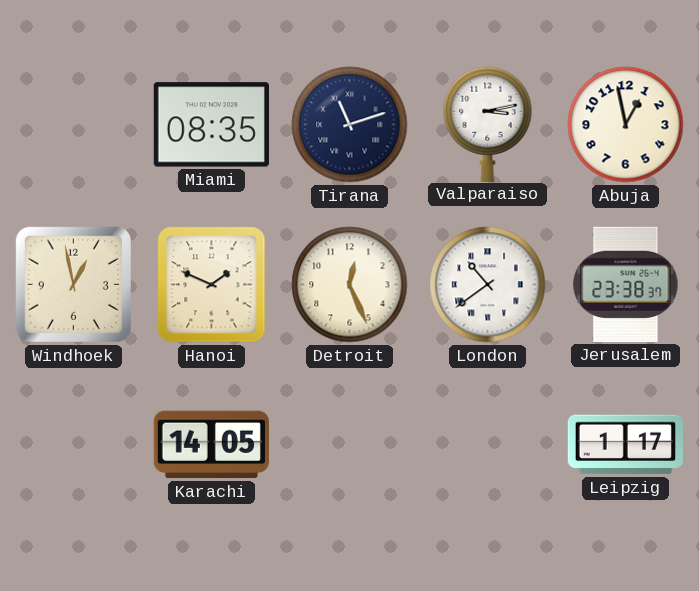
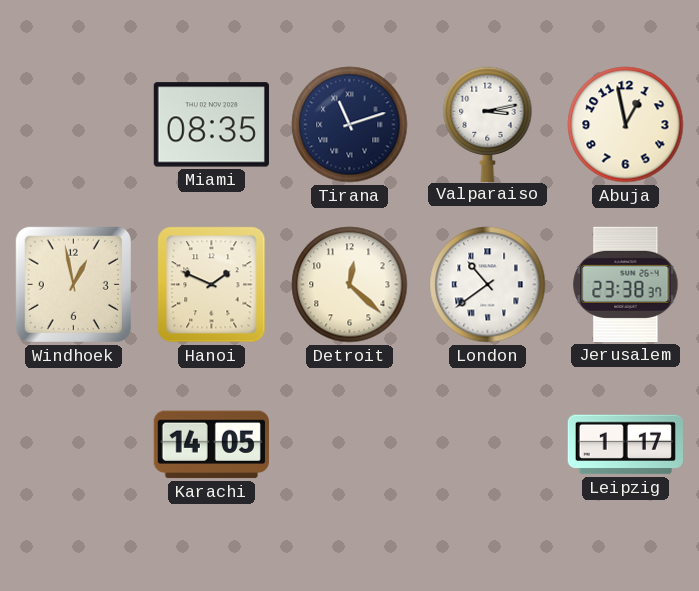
Detroit: 12:26 -> 12:22
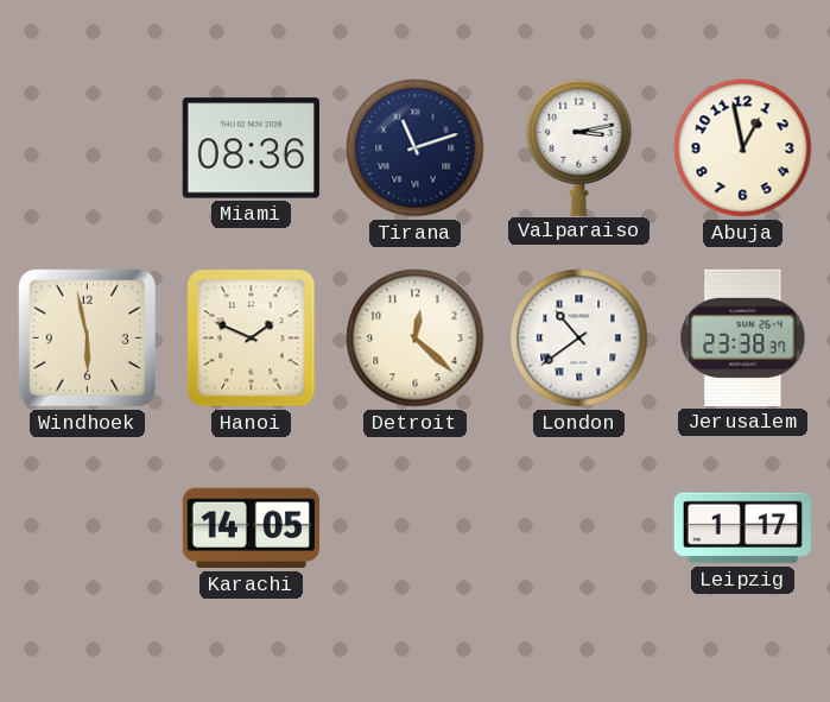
Miami: 08:35 -> 08:36
Windhoek: 12:58 -> 5:58
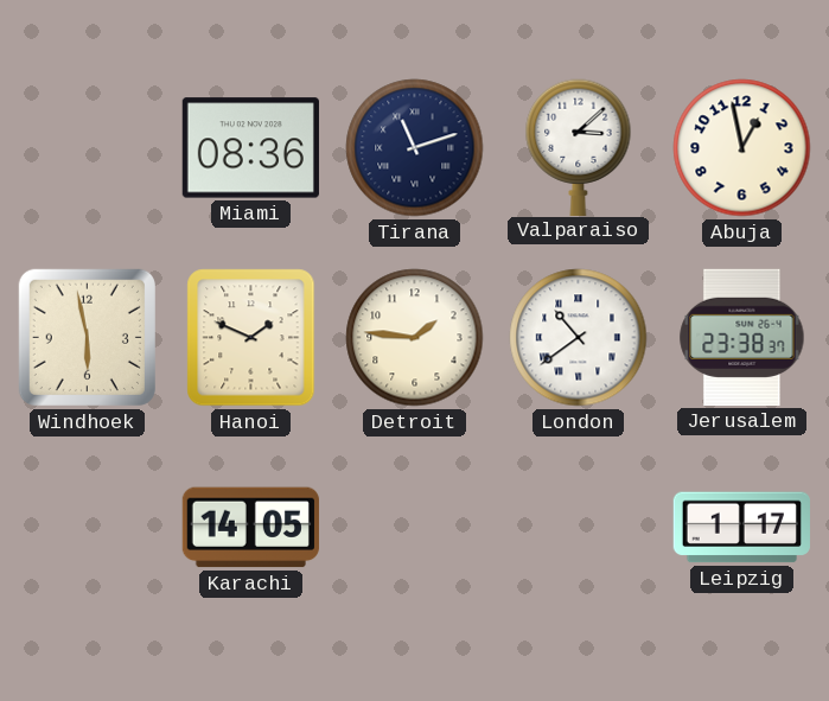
Valparaiso: 3:13 -> 3:08
Detroit: 12:22 -> 1:46
